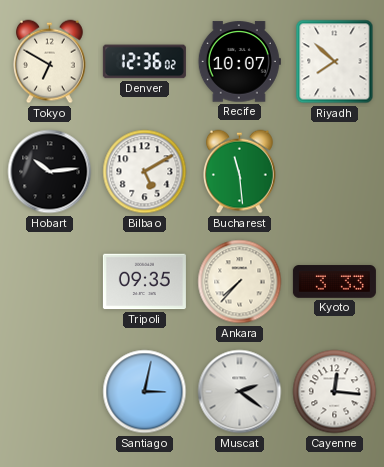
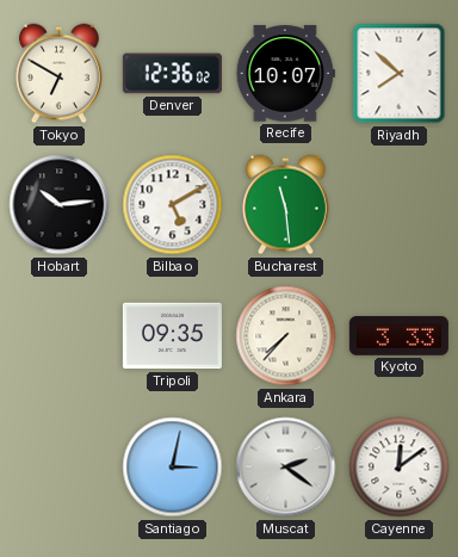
Cayenne: 12:16 -> 12:09
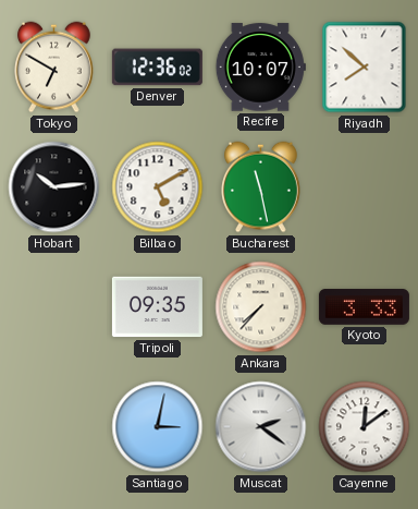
Bucharest: 11:29 -> 11:28
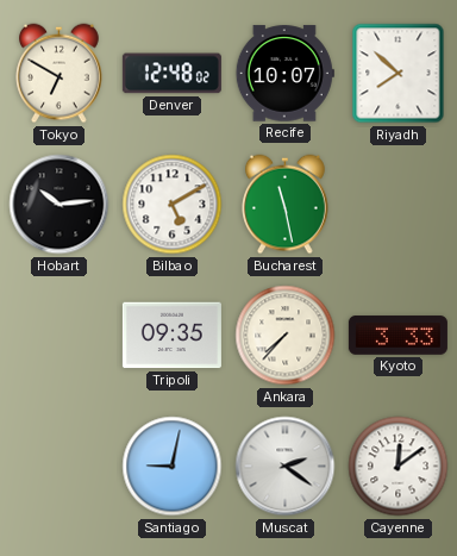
Denver: 12:36 -> 12:48
Santiago: 3:02 -> 9:02
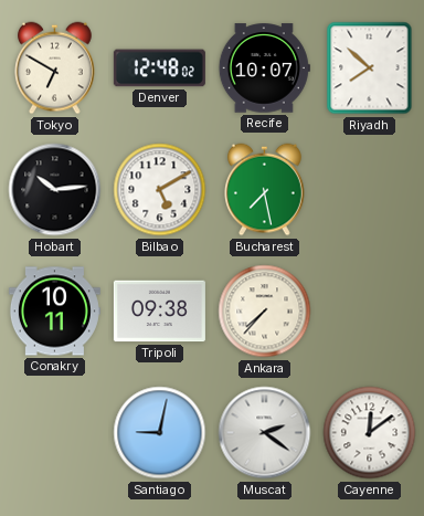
Bucharest: 11:28 -> 7:28
Conakry: none -> 10:11
Tripoli: 09:35 -> 09:38
Kyoto: 3:33 -> none
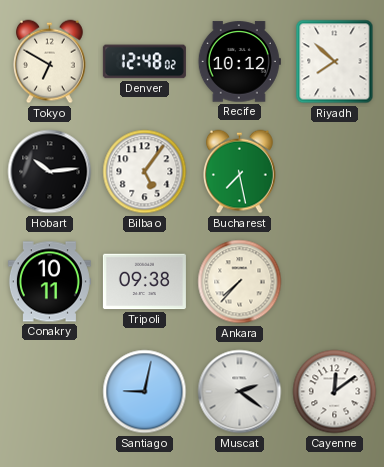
Recife: 10:07 -> 10:12
Bilbao: 5:10 -> 5:06
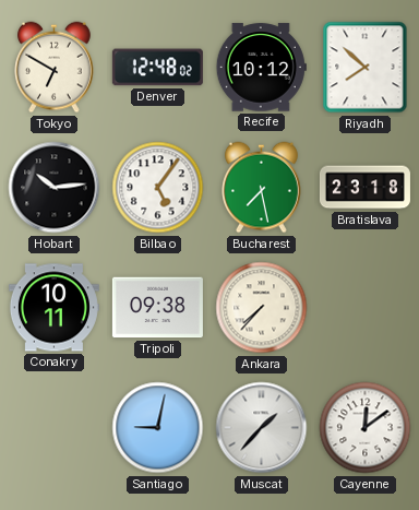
Bratislava: none -> 23:18
Muscat: 2:21 -> 1:37
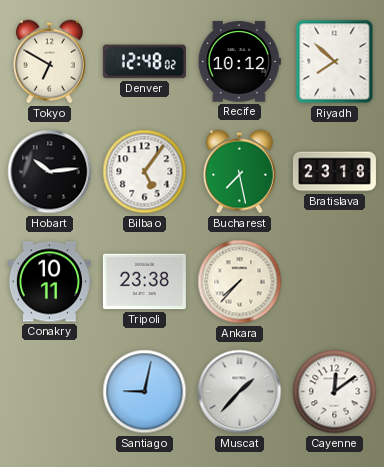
Tripoli: 09:38 -> 23:38
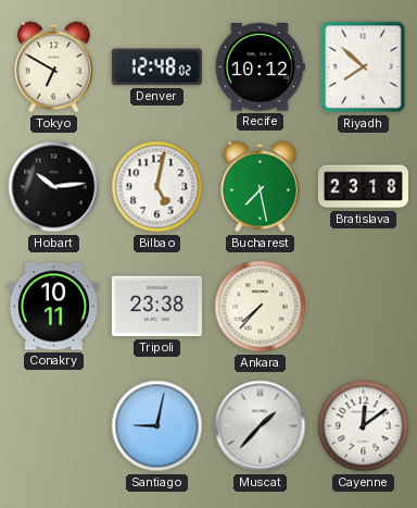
Bilbao: 5:06 -> 5:02
